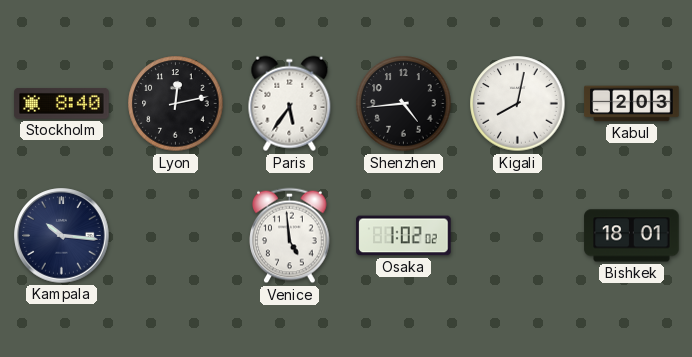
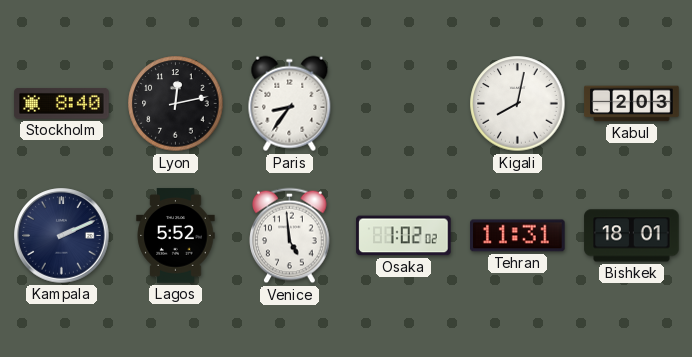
Paris: 5:36 -> 8:36
Shenzhen: 4:44 -> none
Kampala: 10:16 -> 2:11
Lagos: none -> 5:52
Tehran: none -> 11:31
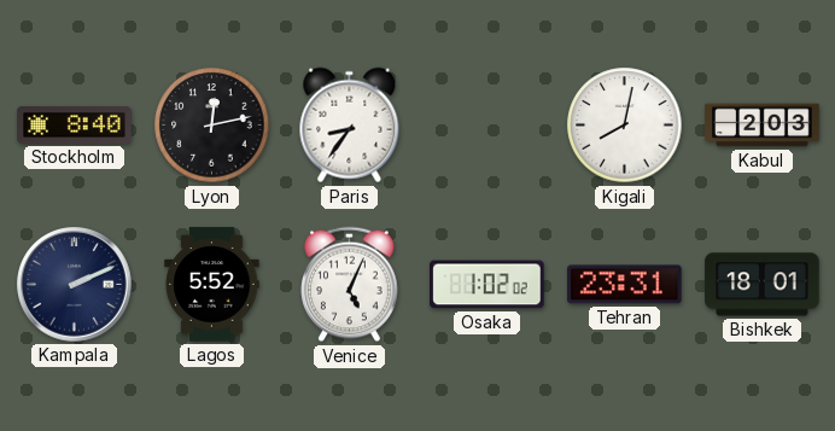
Venice: 4:59 -> 5:04
Tehran: 11:31 -> 23:31
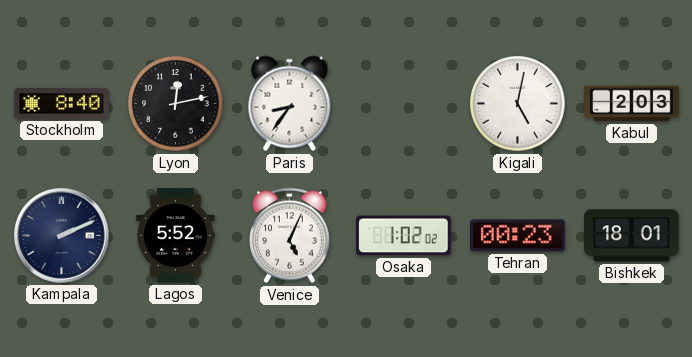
Kigali: 8:02 -> 5:02
Tehran: 23:31 -> 00:23
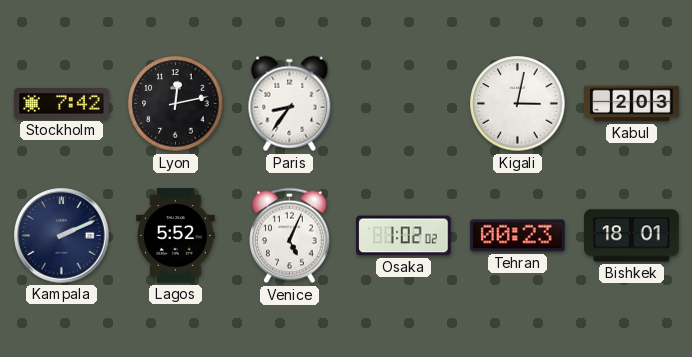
Stockholm: 8:40 -> 7:42
Kigali: 5:02 -> 3:02
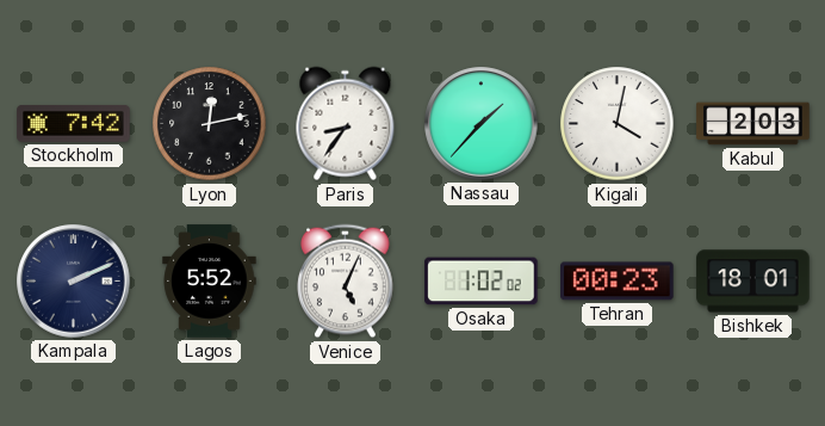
Nassau: none -> 1:37
Kigali: 3:02 -> 4:02
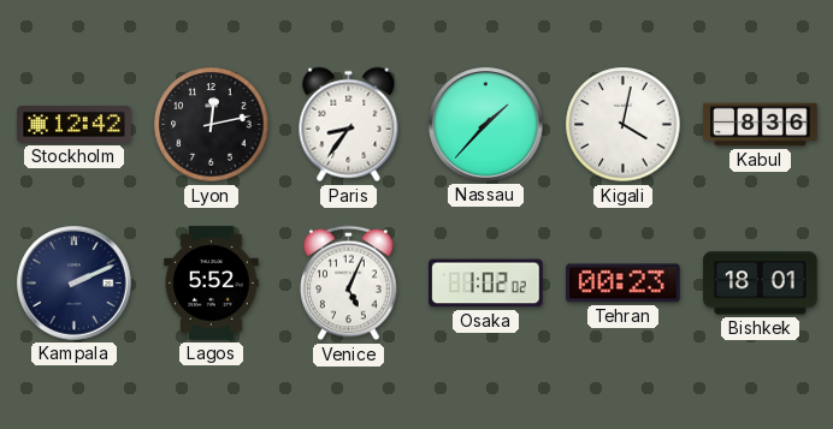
Stockholm: 7:42 -> 12:42
Kabul: 2:03 -> 8:36
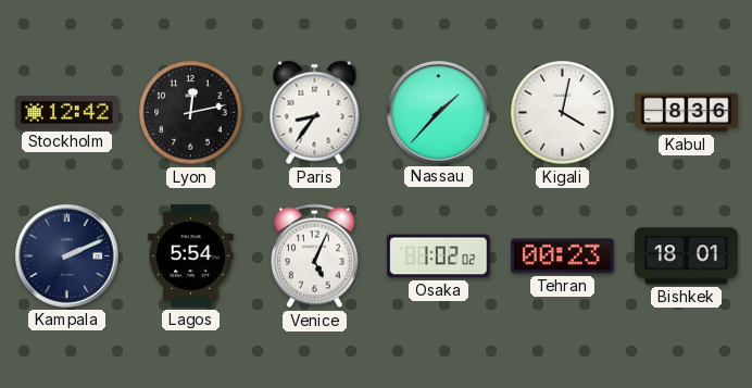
Lagos: 5:52 -> 5:54
